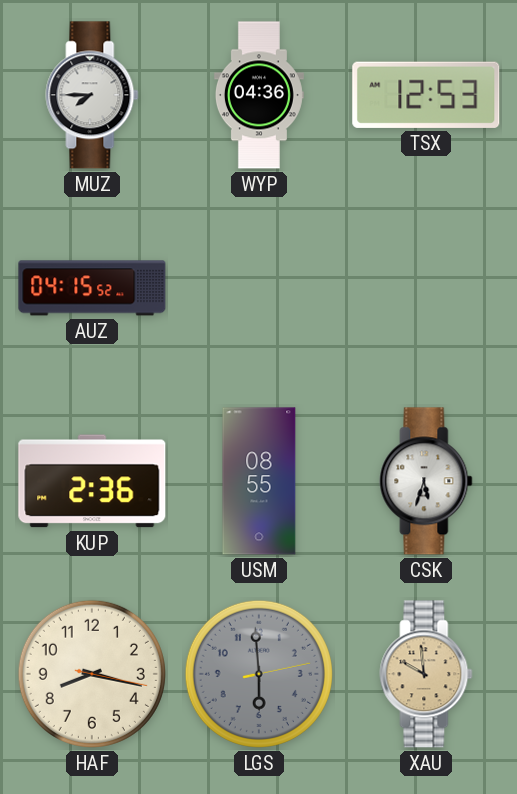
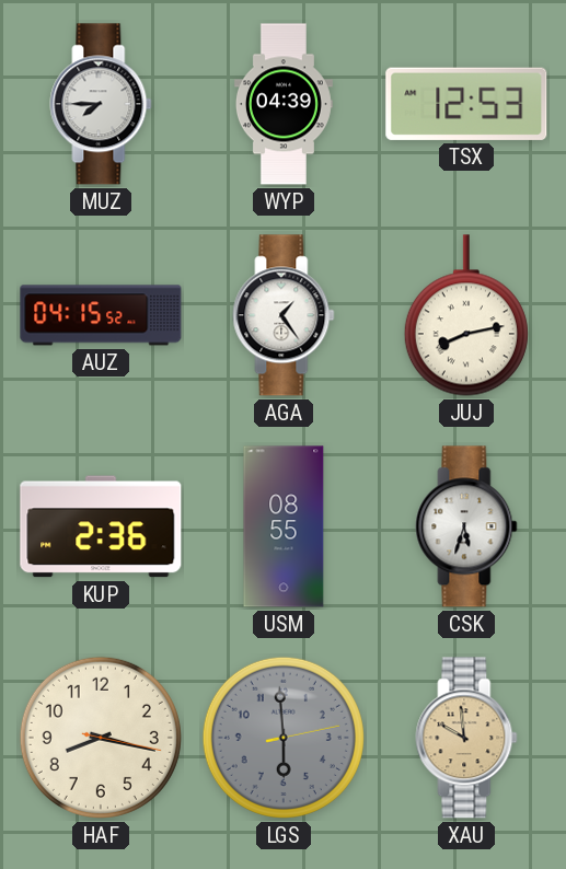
WYP: 04:36 -> 04:39
AGA: none -> 1:24
JUJ: none -> 8:13
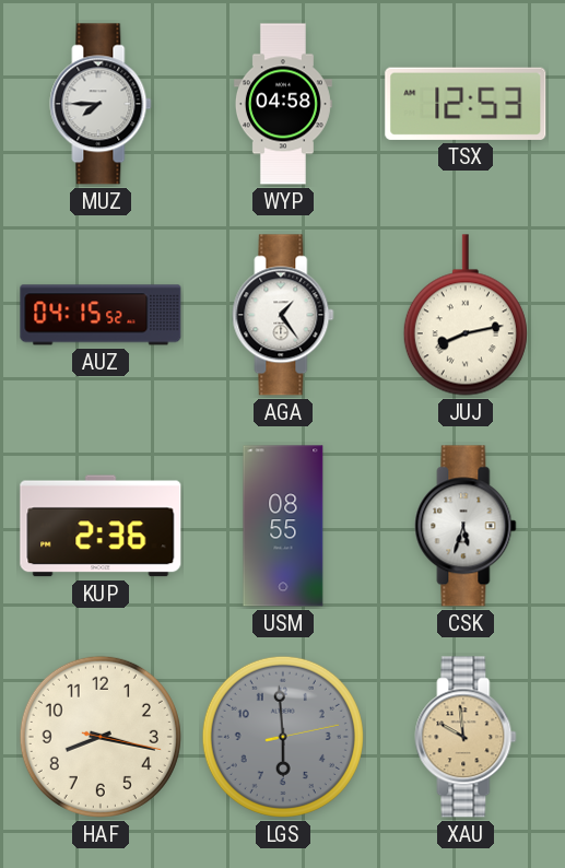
WYP: 04:39 -> 04:58
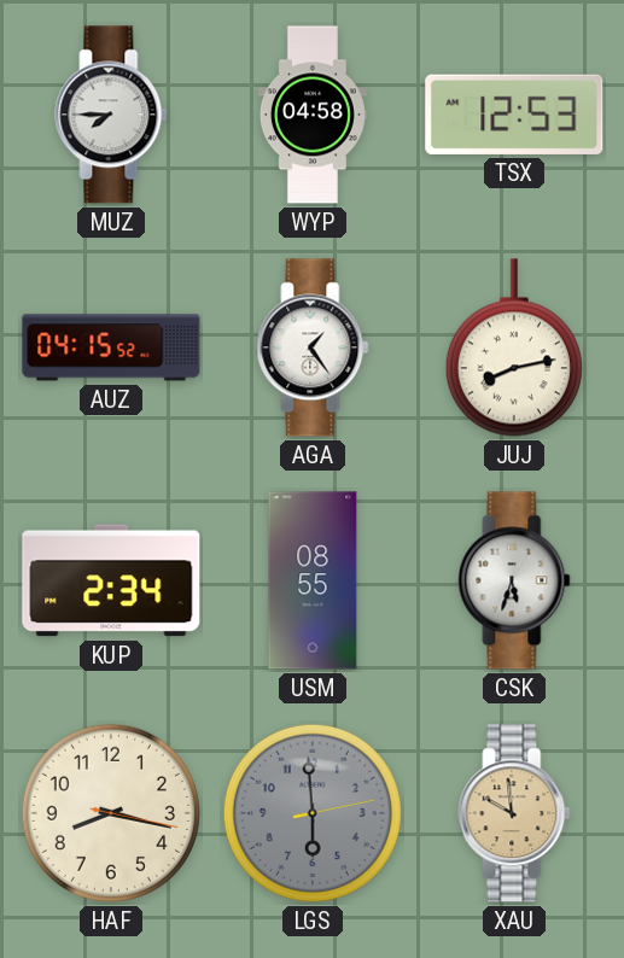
KUP: 2:36 -> 2:34
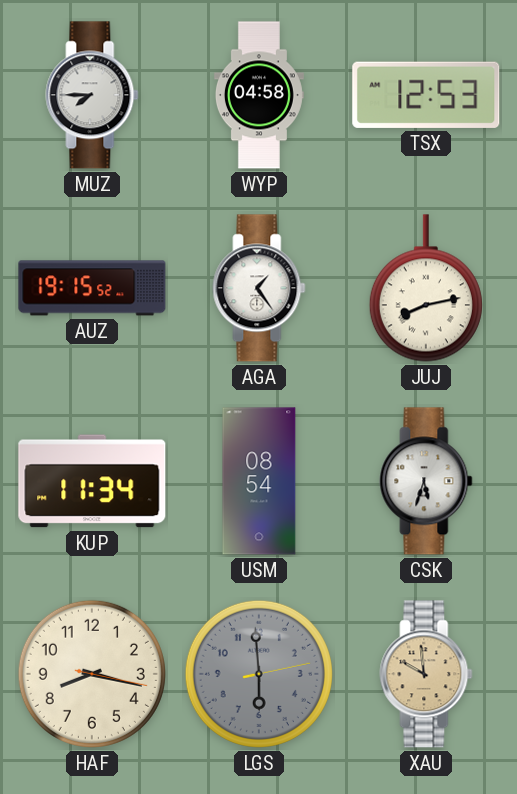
AUZ: 04:15 -> 19:15
KUP: 2:34 -> 11:34
USM: 08:55 -> 08:54
